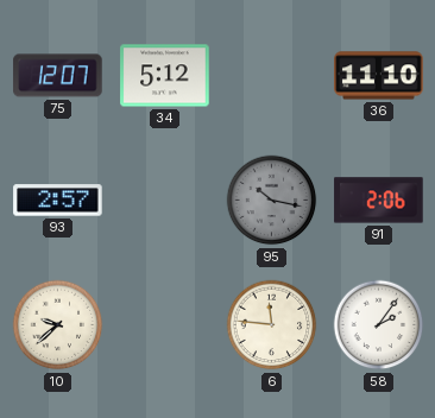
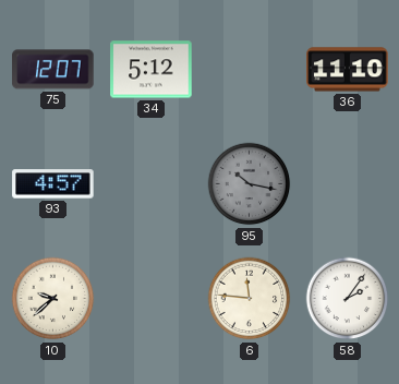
93: 2:57 -> 4:57
91: 2:06 -> none
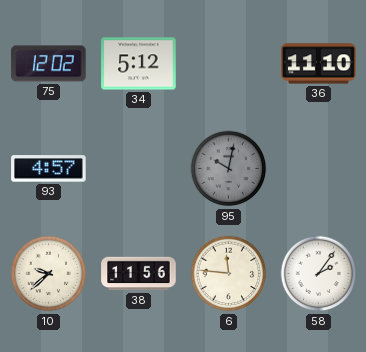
75: 12:07 -> 12:02
95: 10:17 -> 10:02
38: none -> 11:56
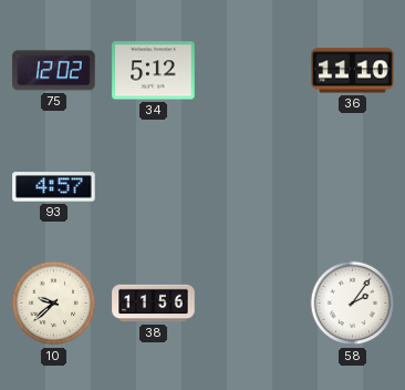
95: 10:02 -> none
6: 11:46 -> none
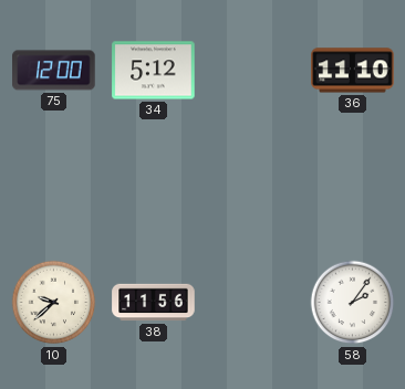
75: 12:02 -> 12:00
93: 4:57 -> none
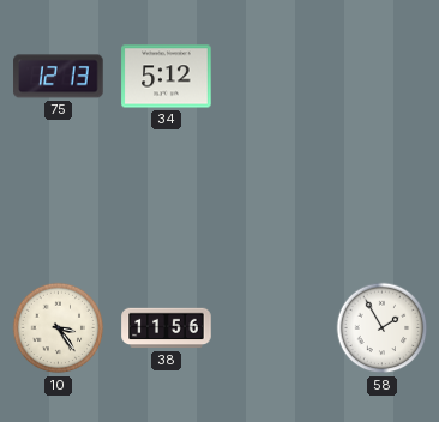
75: 12:00 -> 12:13
36: 11:10 -> none
10: 9:38 -> 3:24
58: 2:06 -> 1:55
